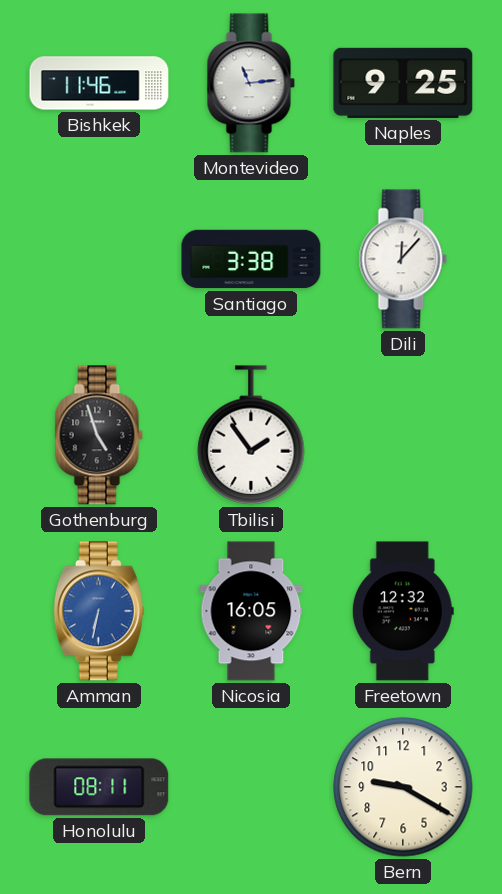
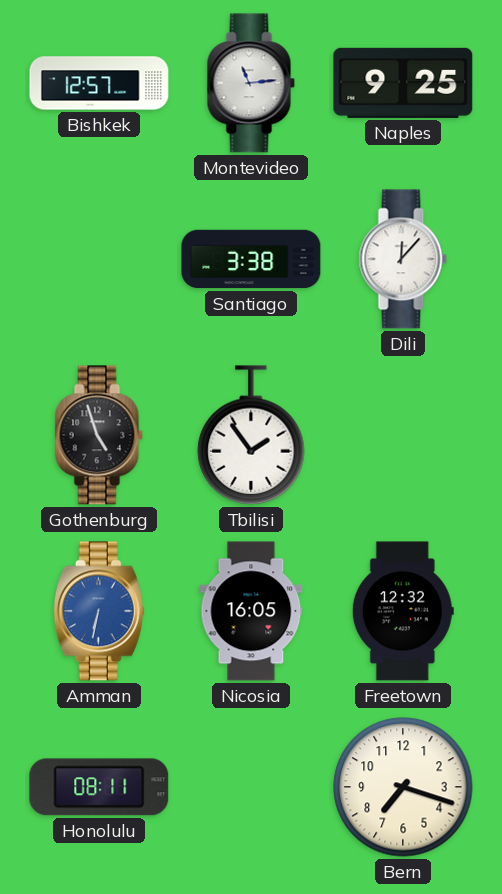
Bishkek: 11:46 -> 12:57
Bern: 9:20 -> 7:18
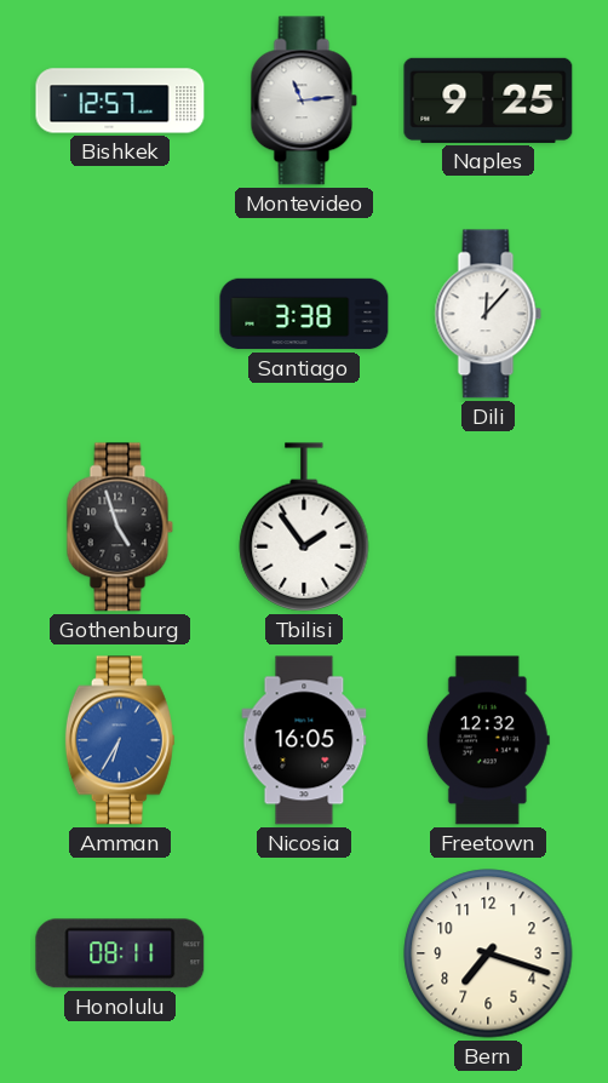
Amman: 6:32 -> 6:35
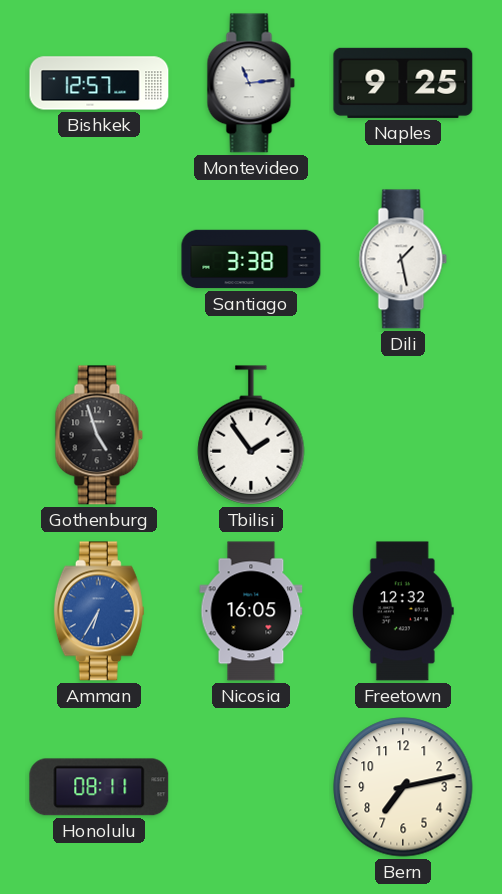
Dili: 12:07 -> 1:28
Bern: 7:18 -> 7:13
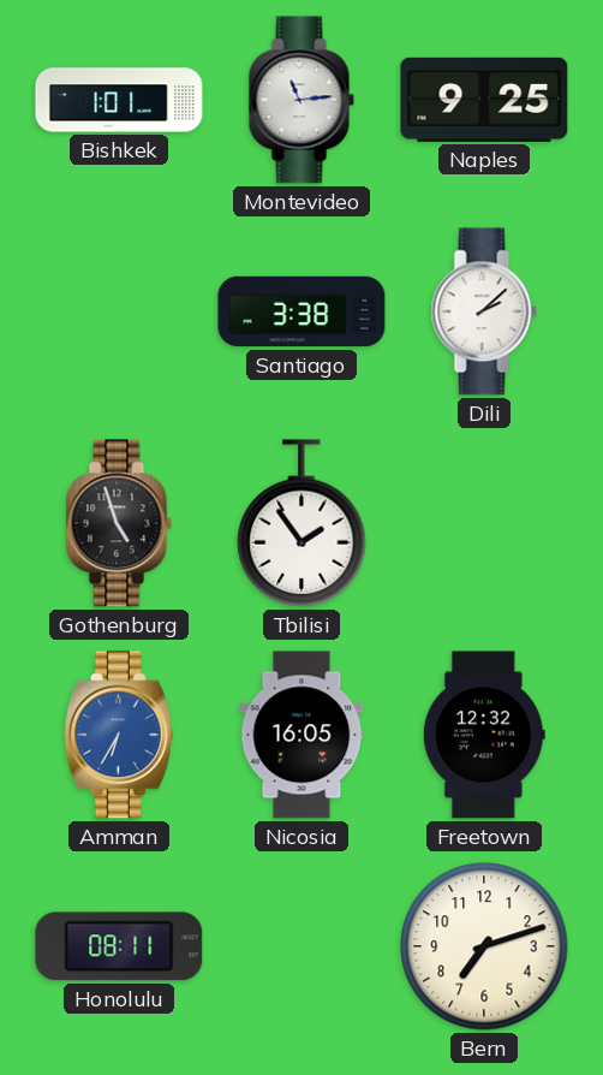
Bishkek: 12:57 -> 1:01
Dili: 1:28 -> 2:08
Bern: 7:13 -> 7:12
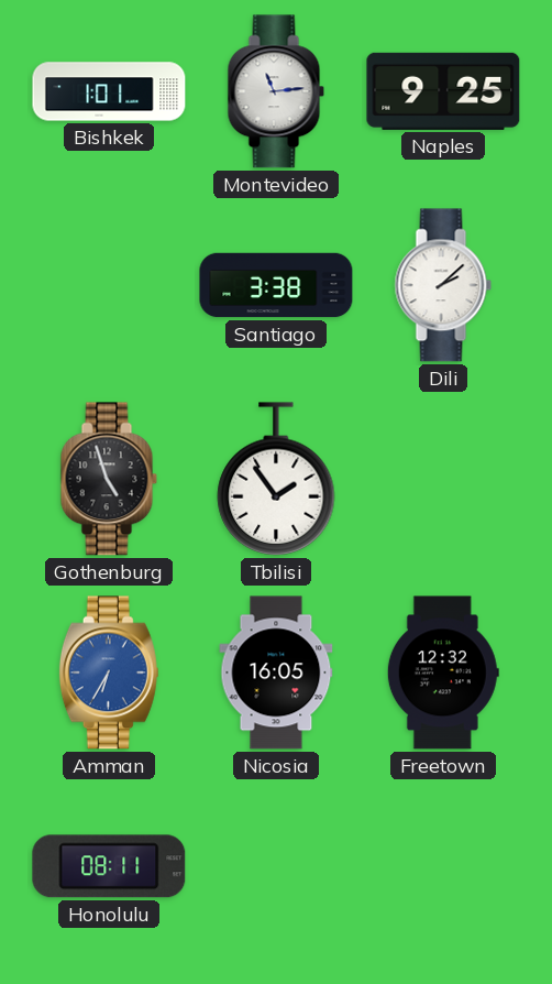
Bern: 7:12 -> none
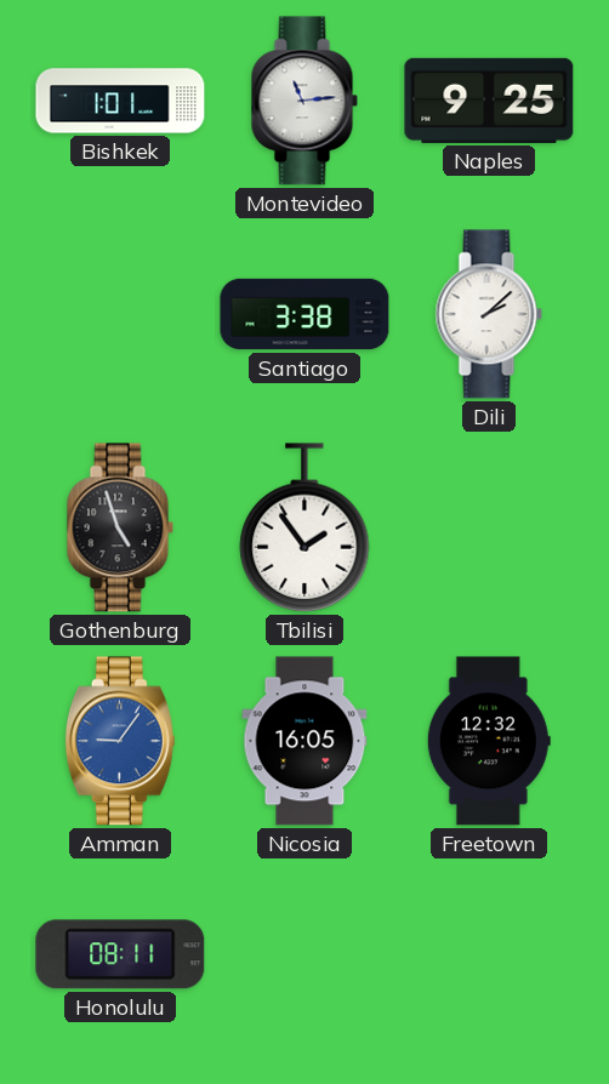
Amman: 6:35 -> 9:06
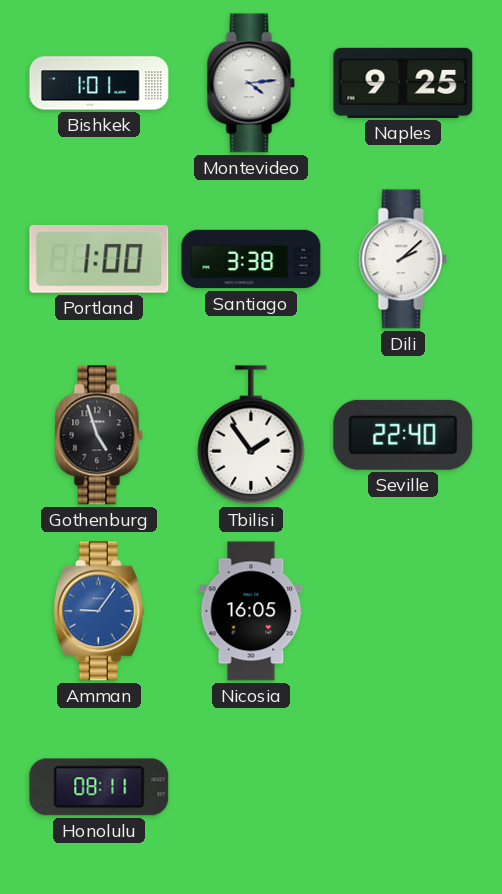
Montevideo: 11:14 -> 4:14
Portland: none -> 1:00
Seville: none -> 22:40
Freetown: 12:32 -> none
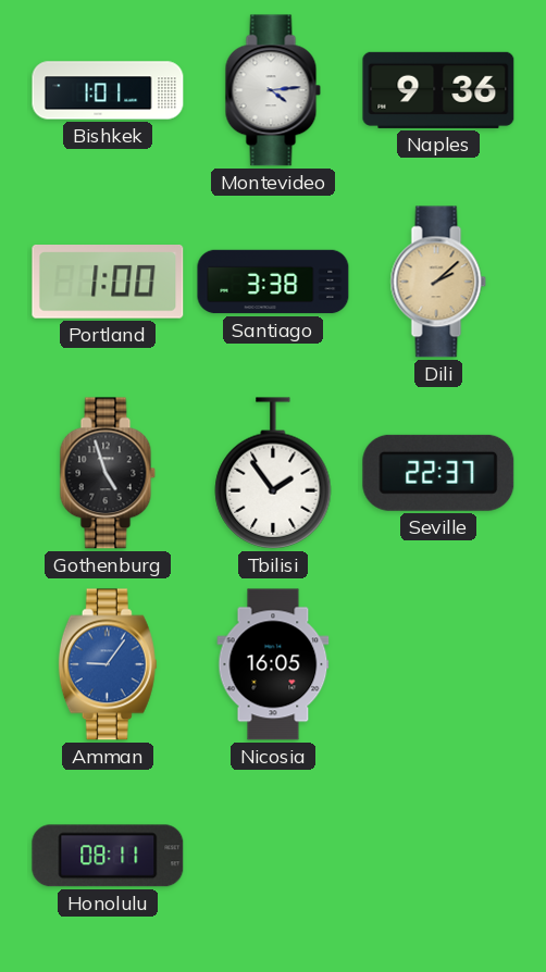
Naples: 9:25 -> 9:36
Dili dial: white -> champagne
Seville: 22:40 -> 22:37
